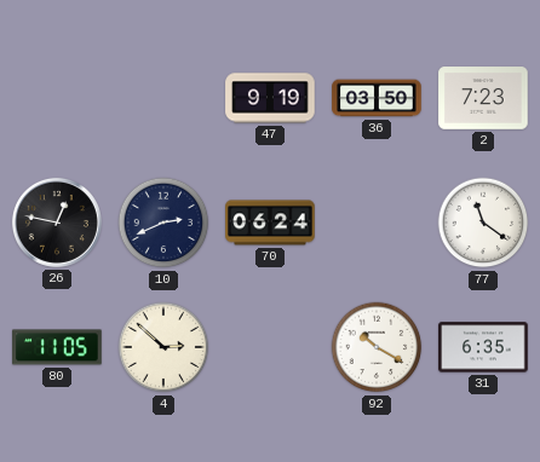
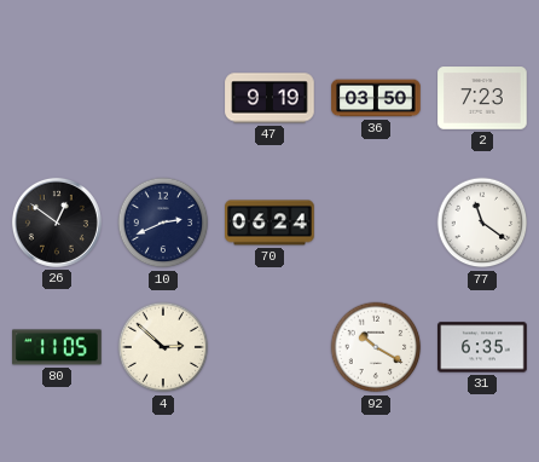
26: 12:47 -> 12:51
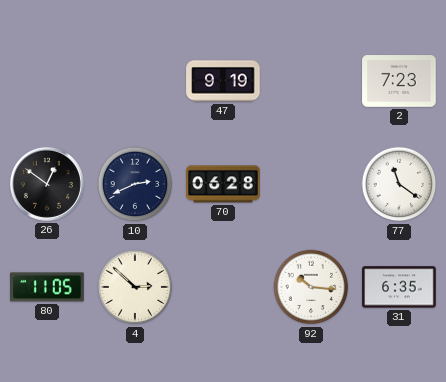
36: 03:50 -> none
70: 06:24 -> 06:28
92: 10:20 -> 10:16
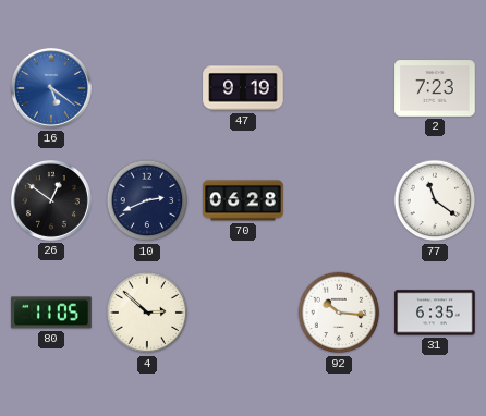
16: none -> 5:21
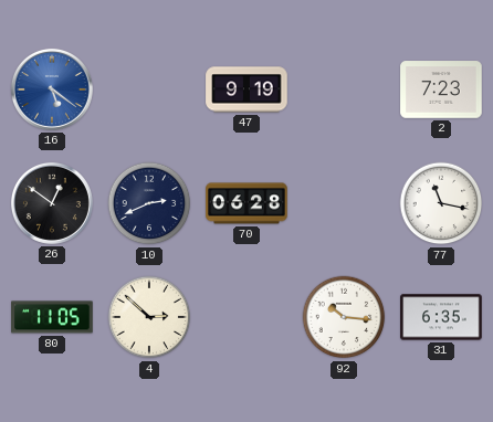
77: 11:21 -> 11:17
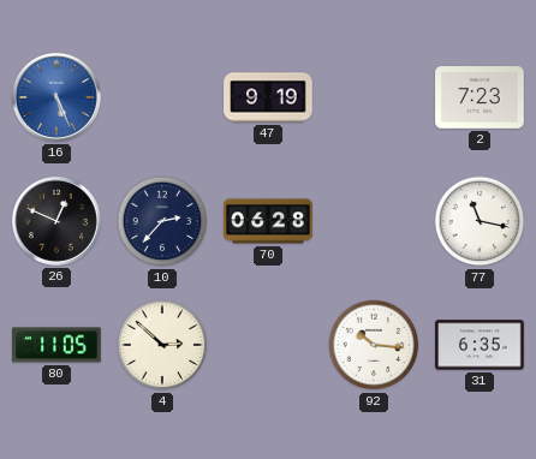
16: 5:21 -> 5:26
26: 12:51 -> 12:49
10: 2:41 -> 2:37
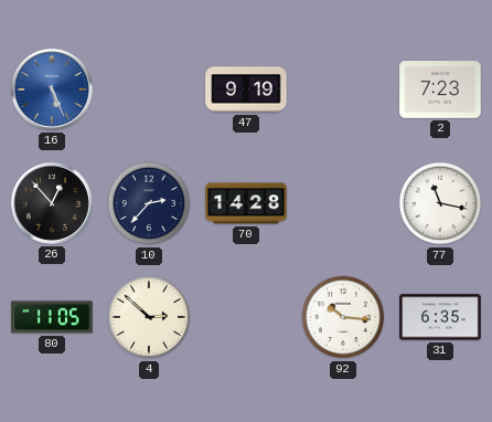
26: 12:49 -> 12:53
70: 06:28 -> 14:28
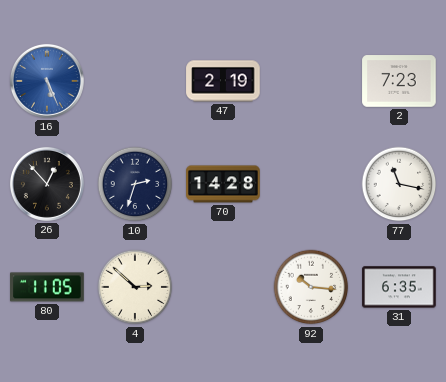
47: 9:19 -> 2:19
10: 2:37 -> 2:33
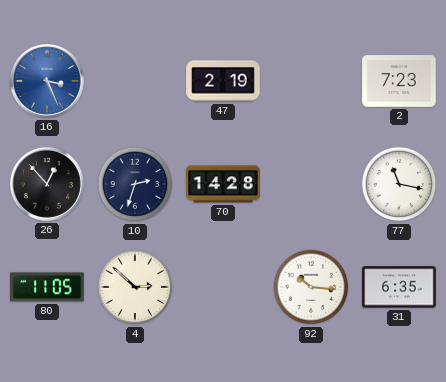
16: 5:26 -> 3:26
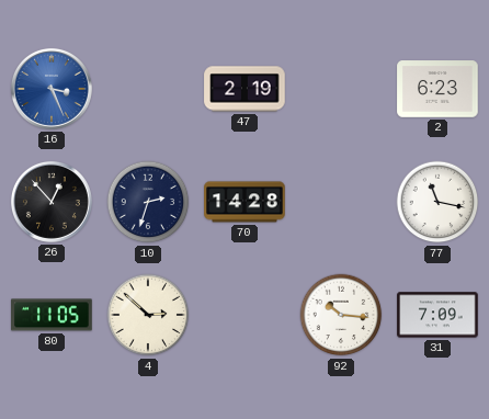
2: 7:23 -> 6:23
31: 6:35 -> 7:09
